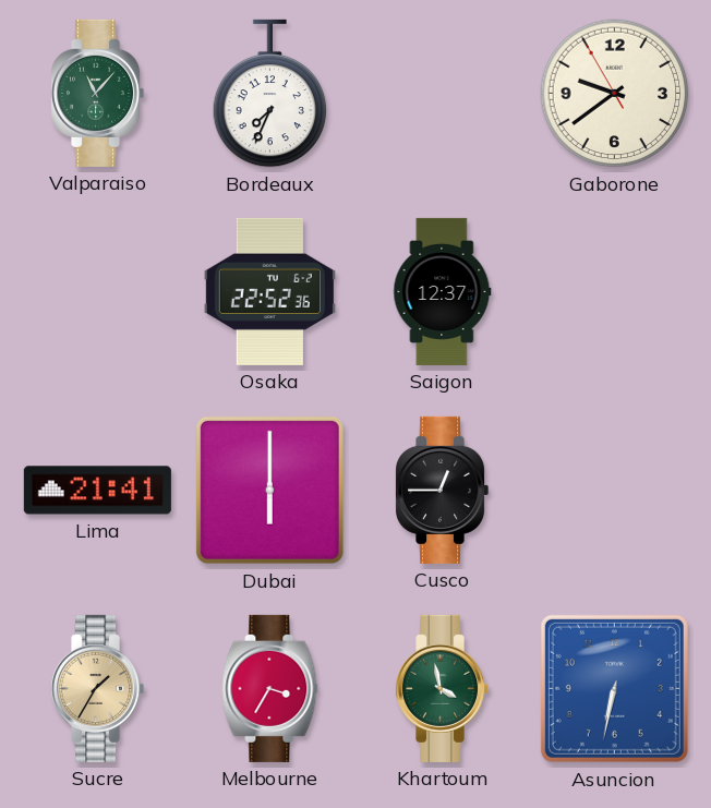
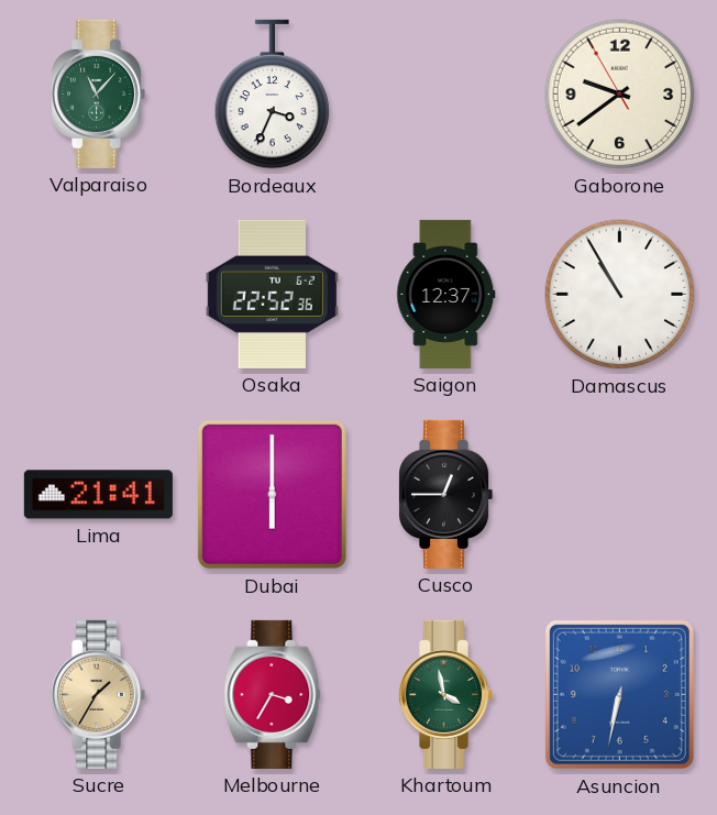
Bordeaux: 7:34 -> 3:34
Damascus: none -> 10:55
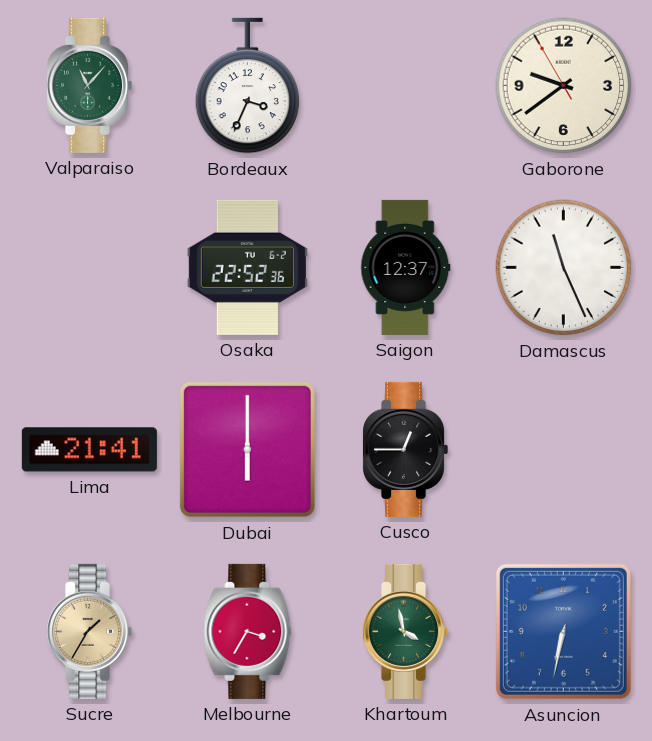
Damascus: 10:55 -> 11:26
